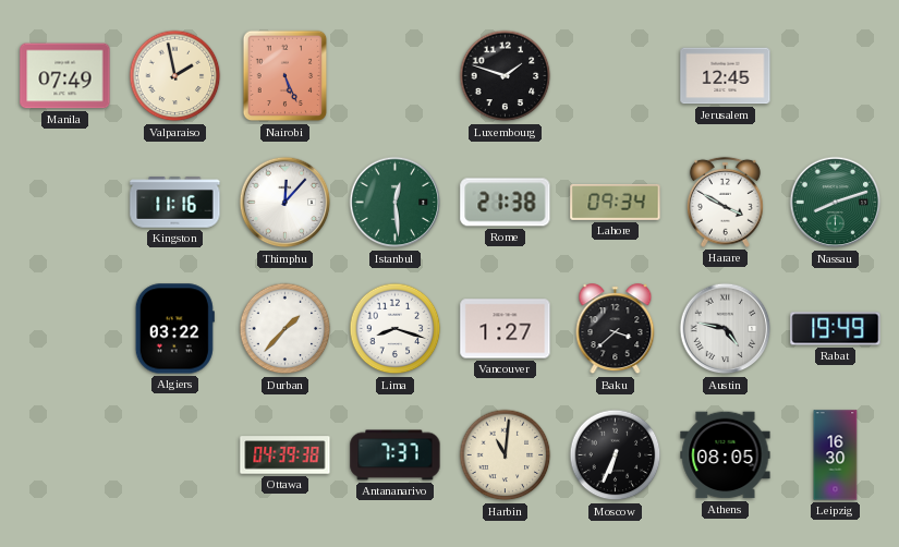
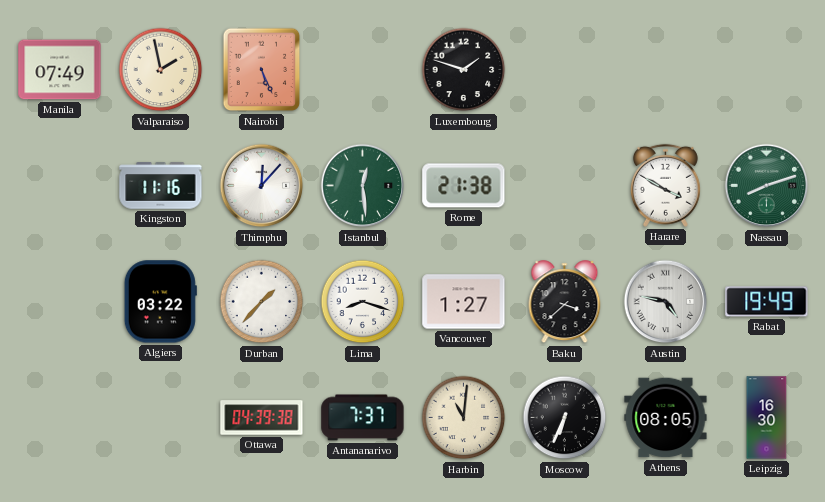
Jerusalem: 12:45 -> none
Lahore: 09:34 -> none
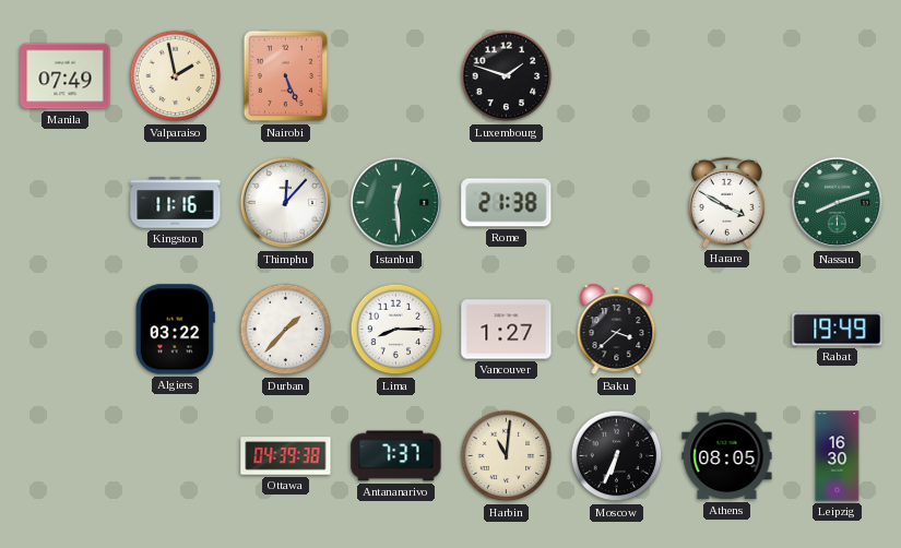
Lima: 8:18 -> 8:15
Austin: 4:47 -> none
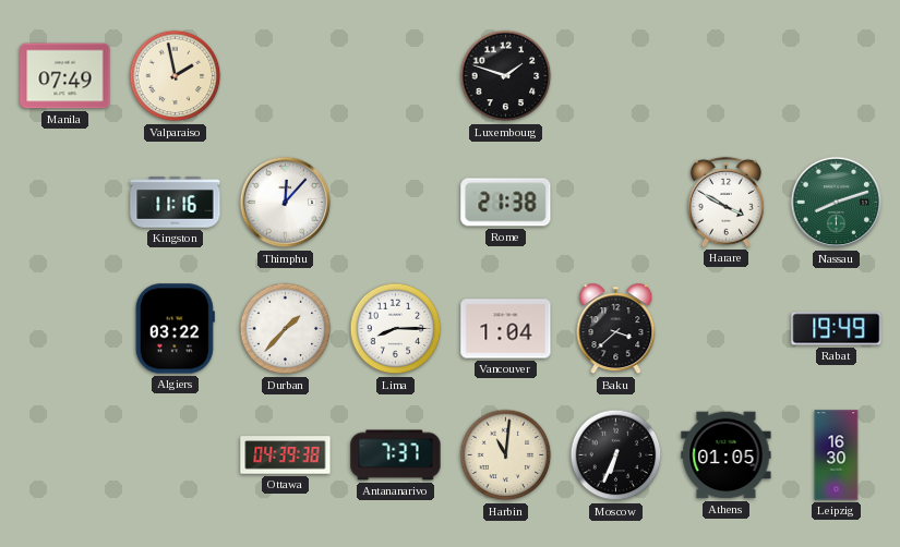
Nairobi: 5:26 -> none
Istanbul: 12:29 -> none
Vancouver: 1:27 -> 1:04
Athens: 08:05 -> 01:05
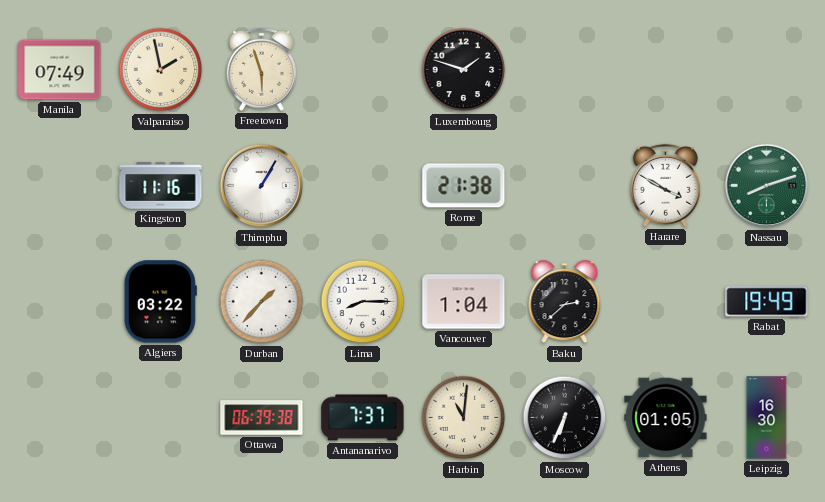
Freetown: none -> 5:57
Thimphu: 12:07 -> 1:05
Baku: 3:38 -> 2:38
Ottawa: 04:39 -> 06:39
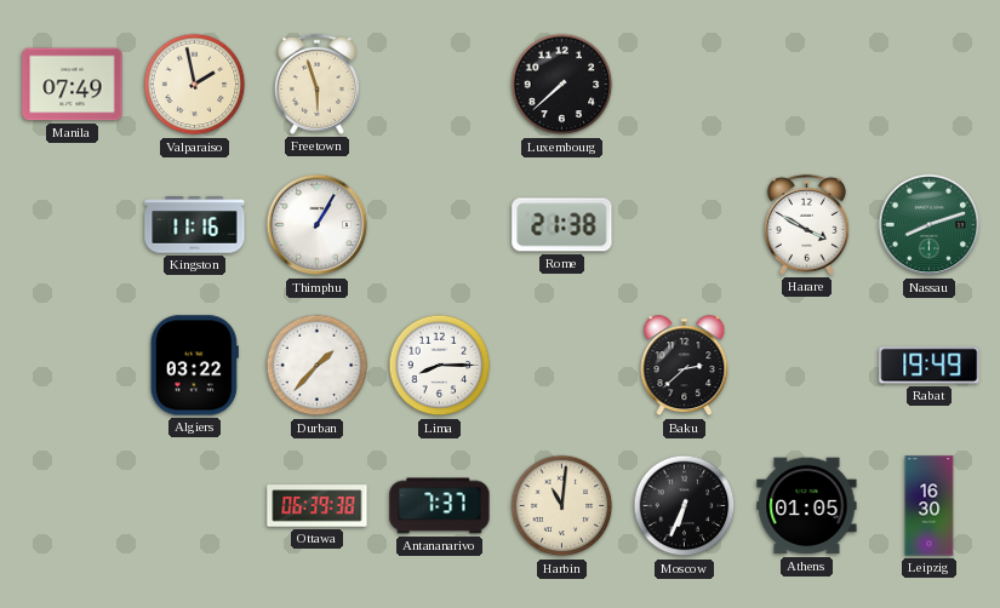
Luxembourg: 1:48 -> 7:38
Vancouver: 1:04 -> none
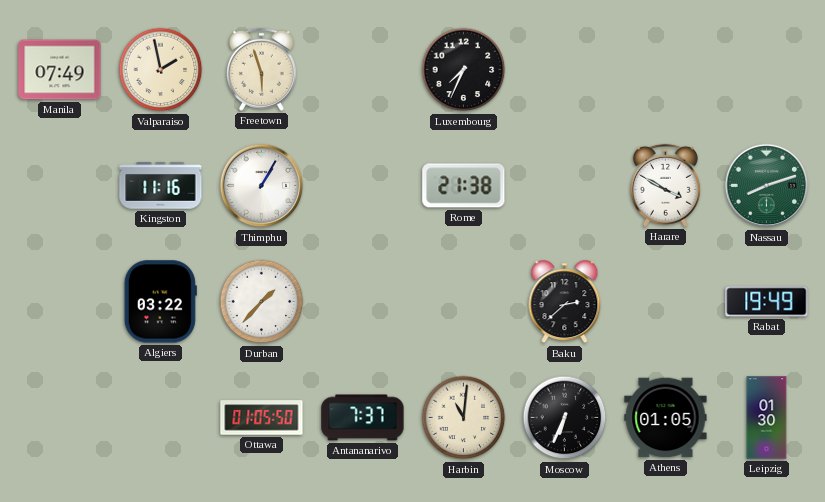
Luxembourg: 7:38 -> 7:34
Lima: 8:15 -> none
Ottawa: 06:39 -> 01:05
Leipzig: 16:30 -> 01:30
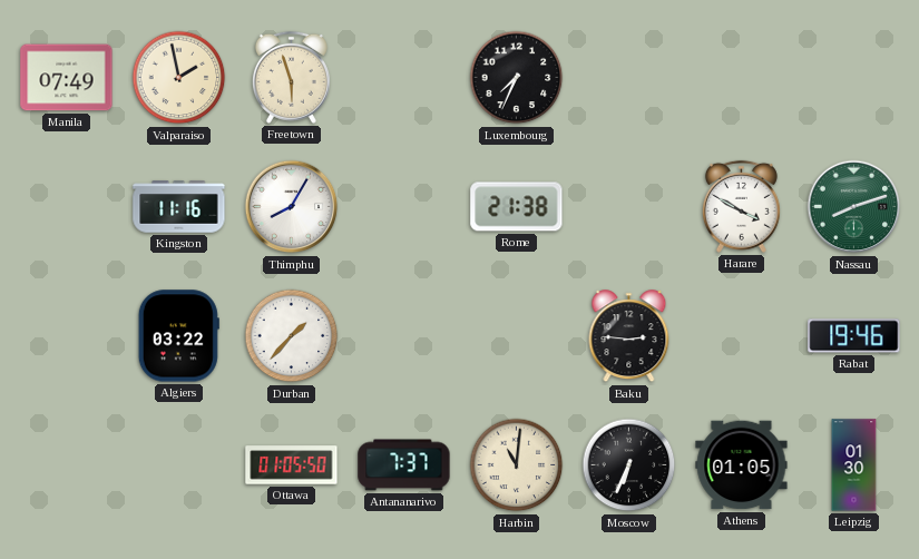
Thimphu: 1:05 -> 8:05
Baku: 2:38 -> 2:46
Rabat: 19:49 -> 19:46
